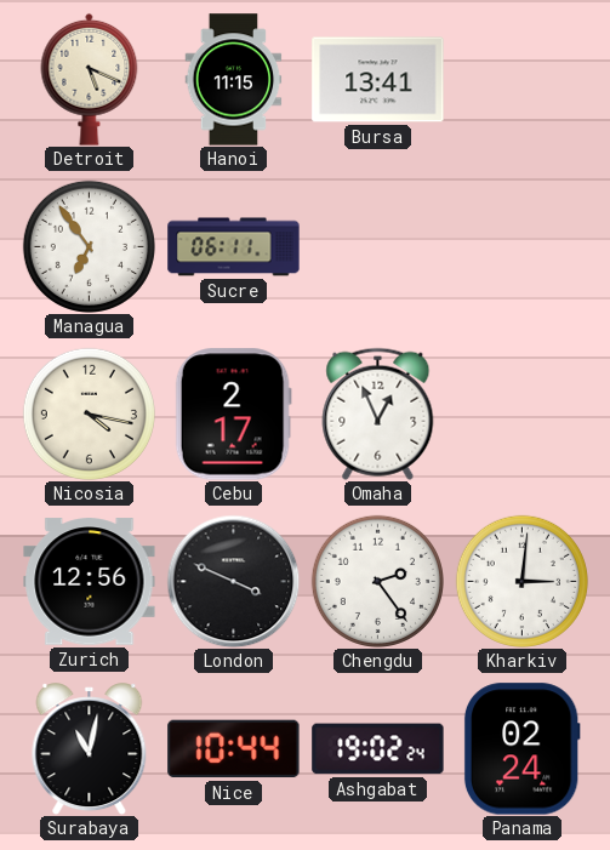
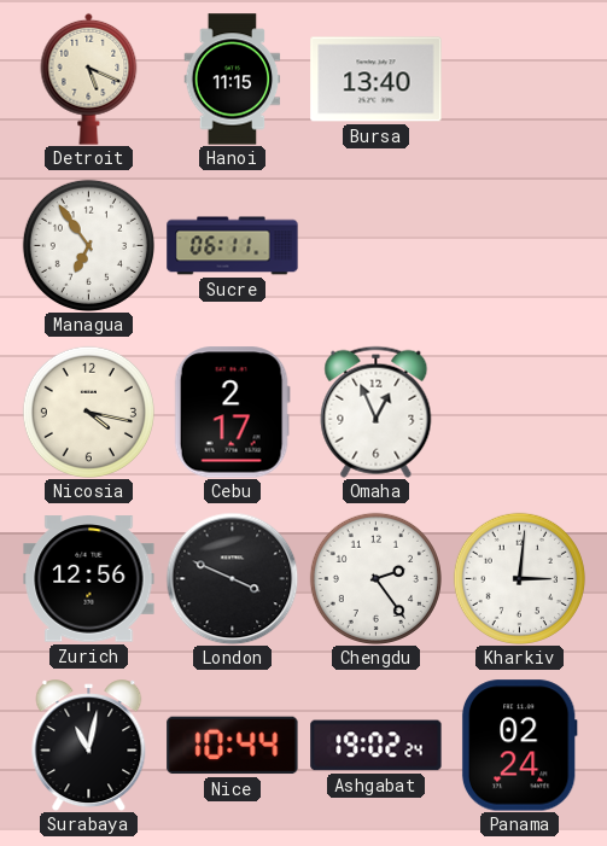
Bursa: 13:41 -> 13:40
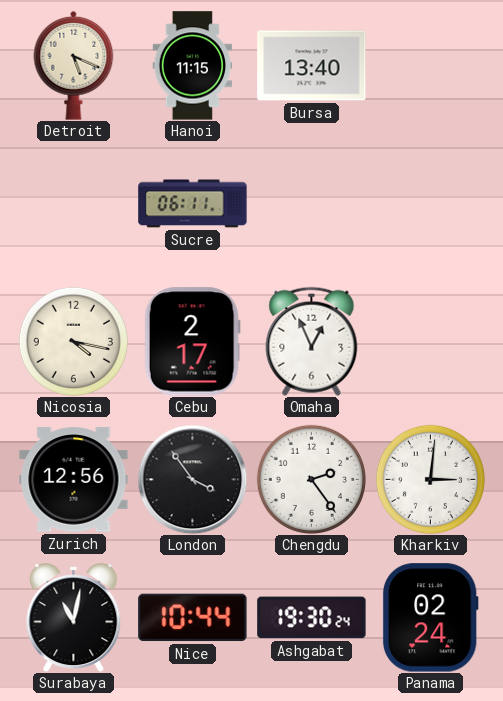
Managua: 6:54 -> none
London: 3:49 -> 3:54
Ashgabat: 19:02 -> 19:30
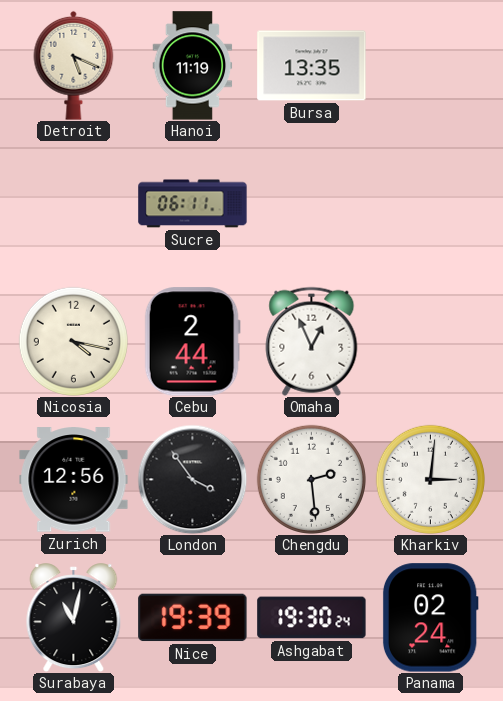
Hanoi: 11:15 -> 11:19
Bursa: 13:40 -> 13:35
Cebu: 2:17 -> 2:44
Chengdu: 2:24 -> 2:29
Nice: 10:44 -> 19:39
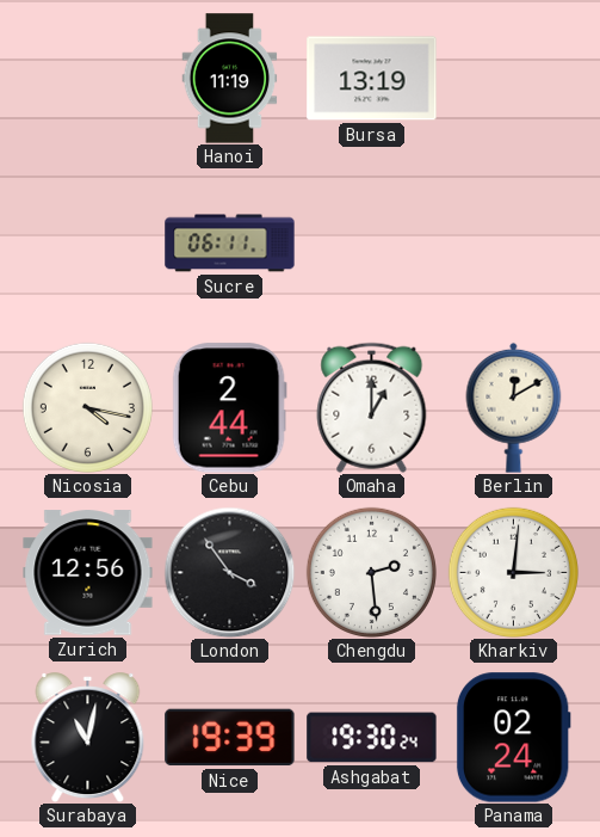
Detroit: 5:19 -> none
Bursa: 13:35 -> 13:19
Omaha: 12:56 -> 1:00
Berlin: none -> 12:10
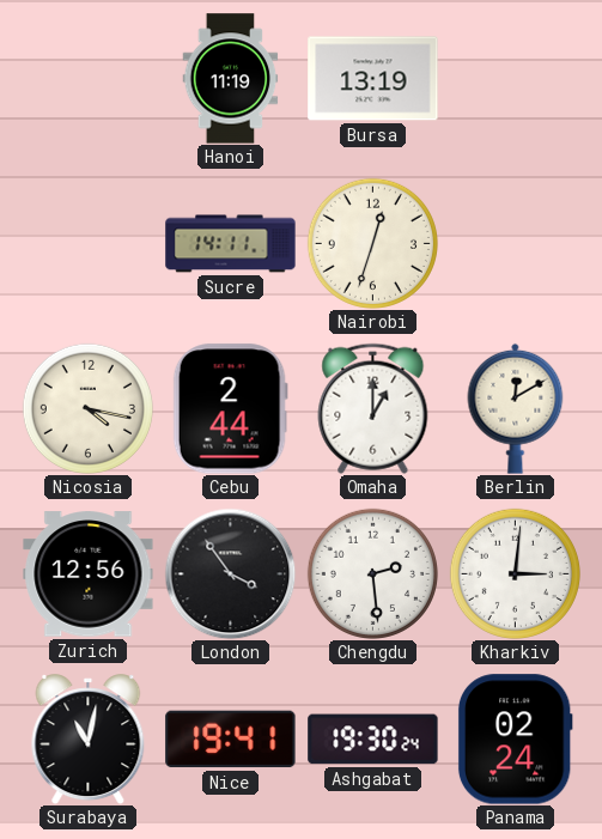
Sucre: 06:11 -> 14:11
Nairobi: none -> 12:33
Nice: 19:39 -> 19:41
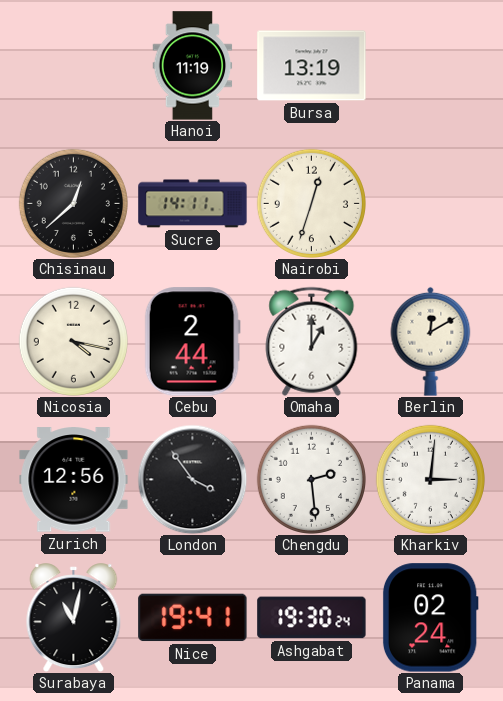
Chisinau: none -> 12:38
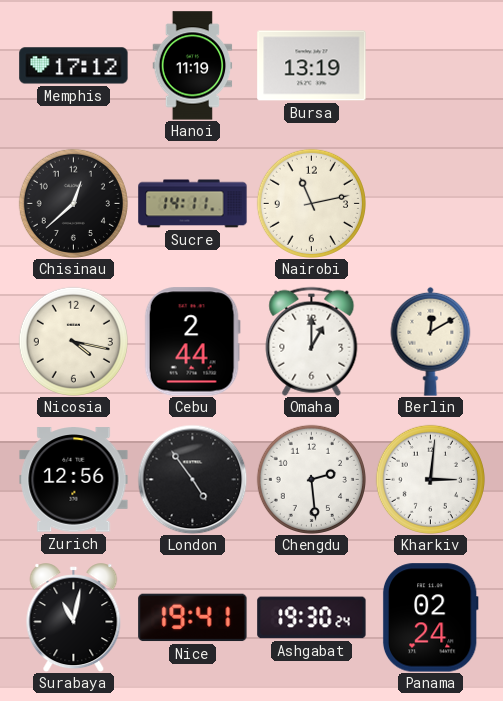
Memphis: none -> 17:12
Nairobi: 12:33 -> 11:13
London: 3:54 -> 4:54
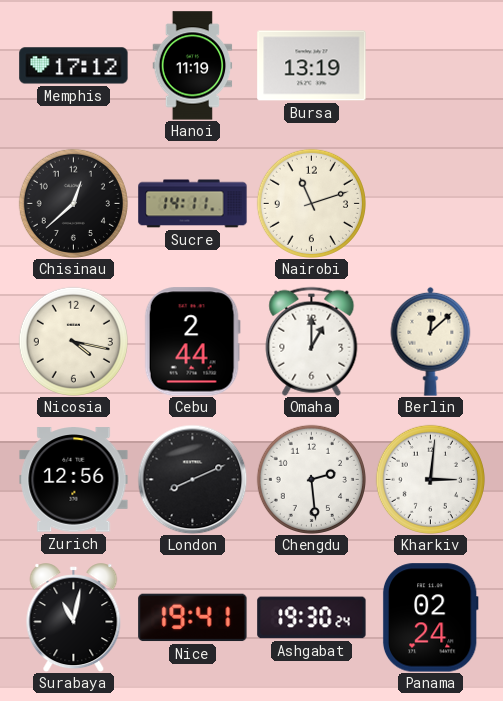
Nairobi: 11:13 -> 11:12
Berlin: 12:10 -> 12:08
London: 4:54 -> 8:11
